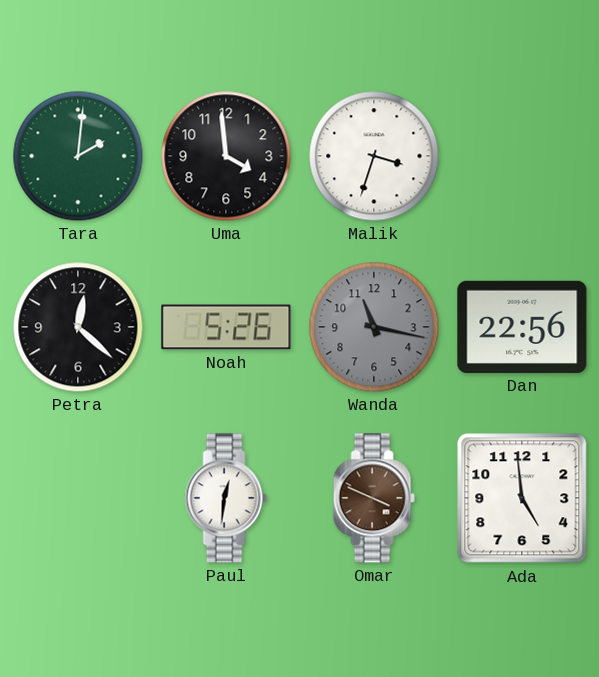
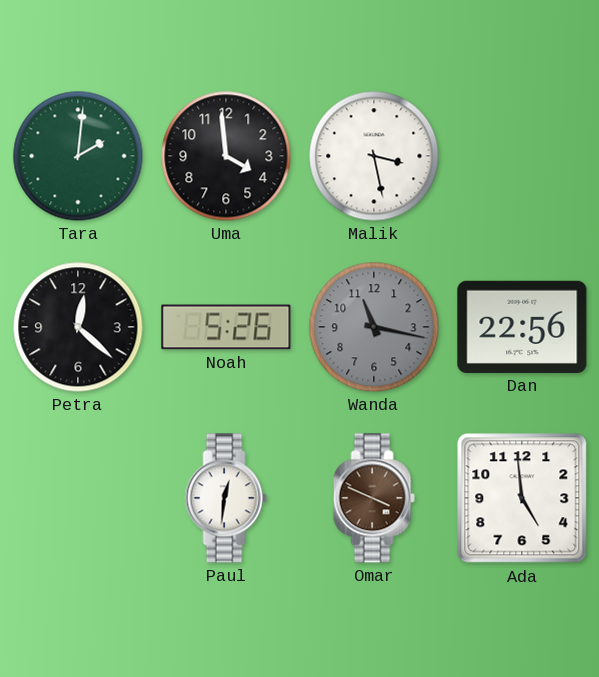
Malik: 3:33 -> 3:28
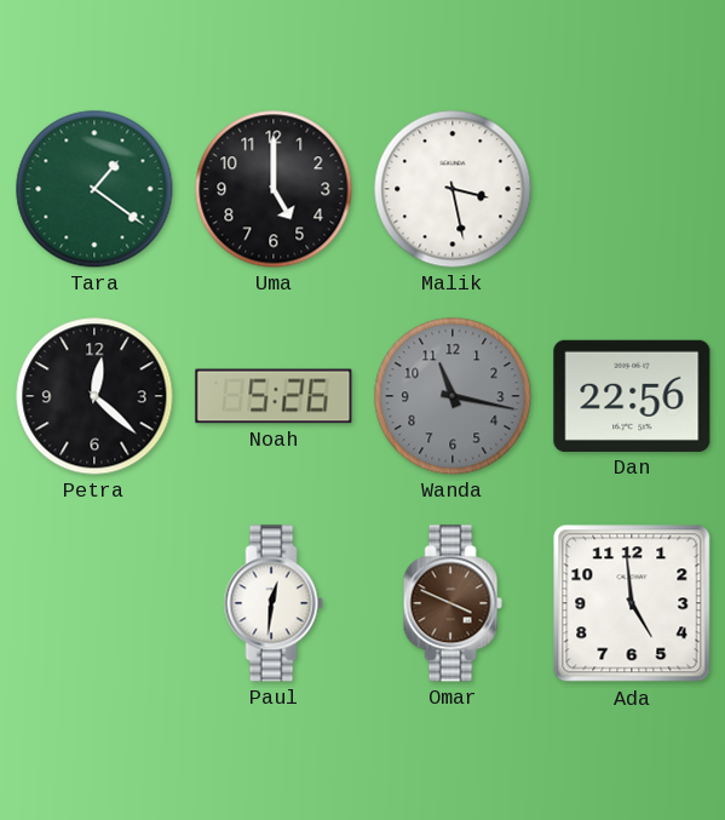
Tara: 2:01 -> 1:21
Uma: 3:59 -> 5:00
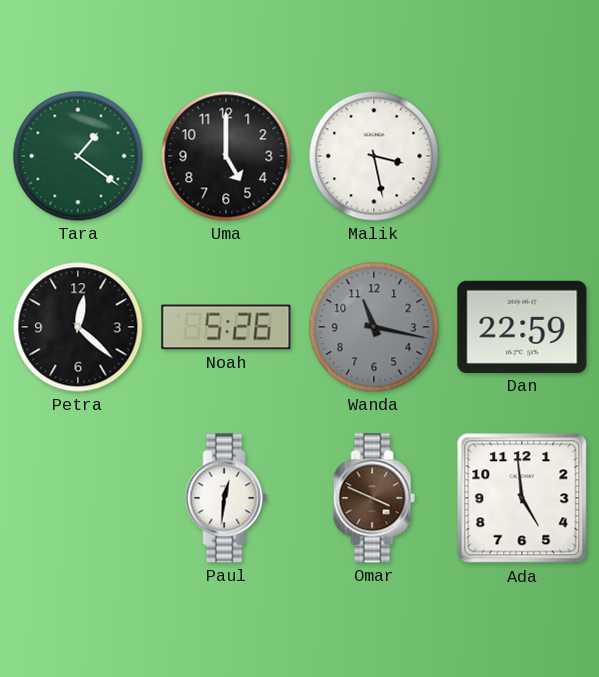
Dan: 22:56 -> 22:59
